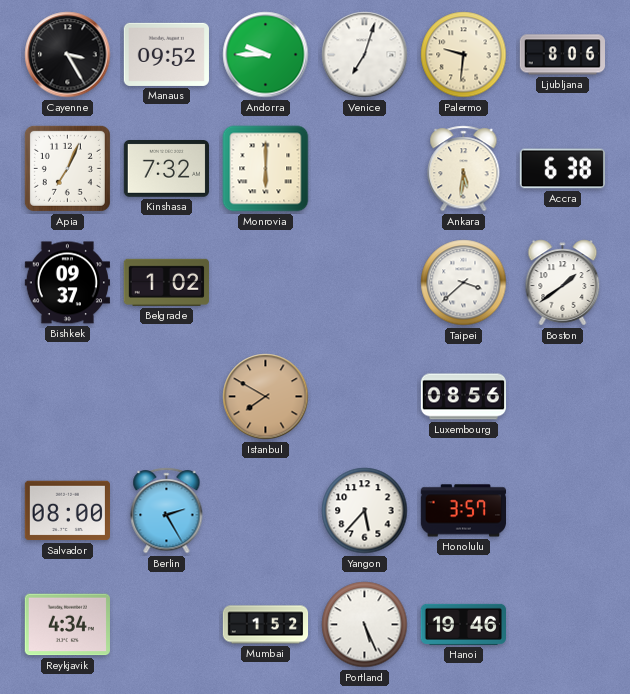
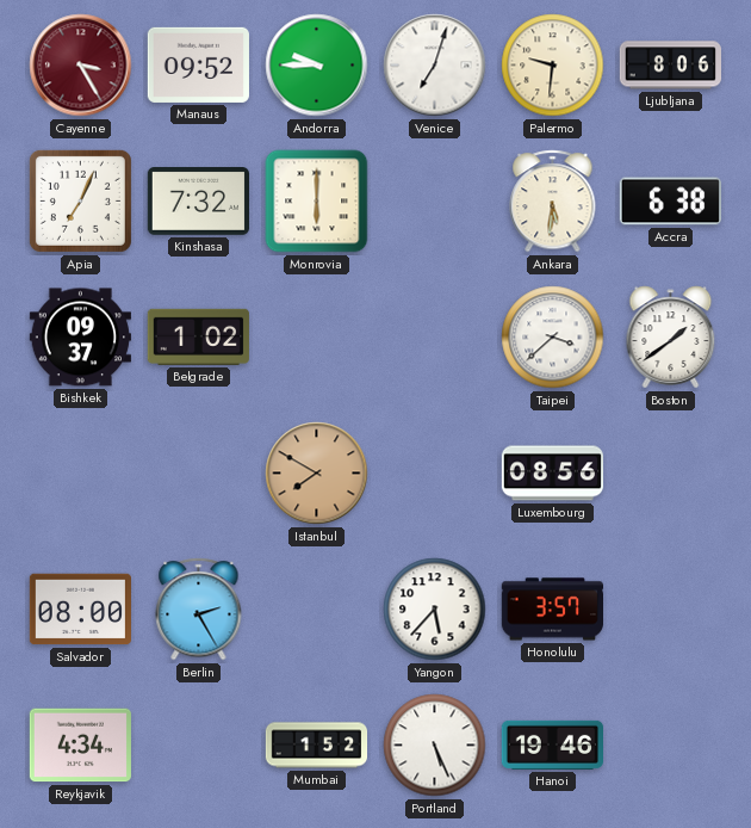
Cayenne dial: black -> burgundy
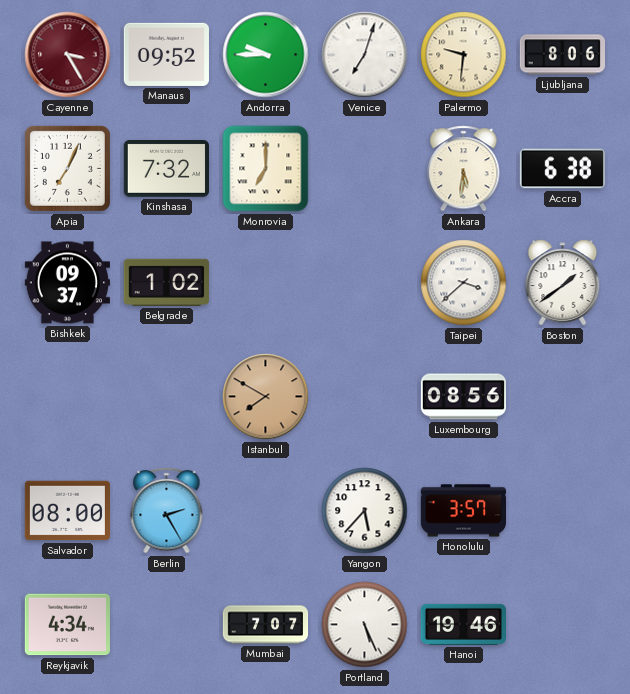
Monrovia: 6:00 -> 7:00
Mumbai: 1:52 -> 7:07
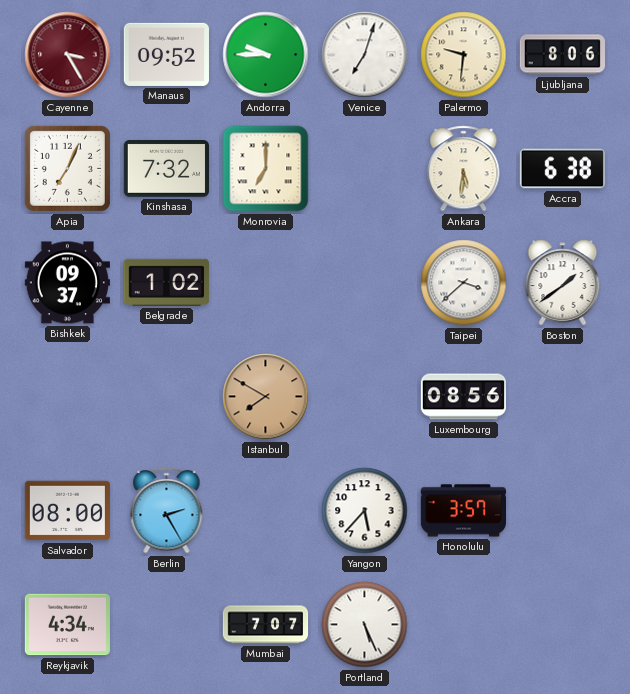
Hanoi: 19:46 -> none
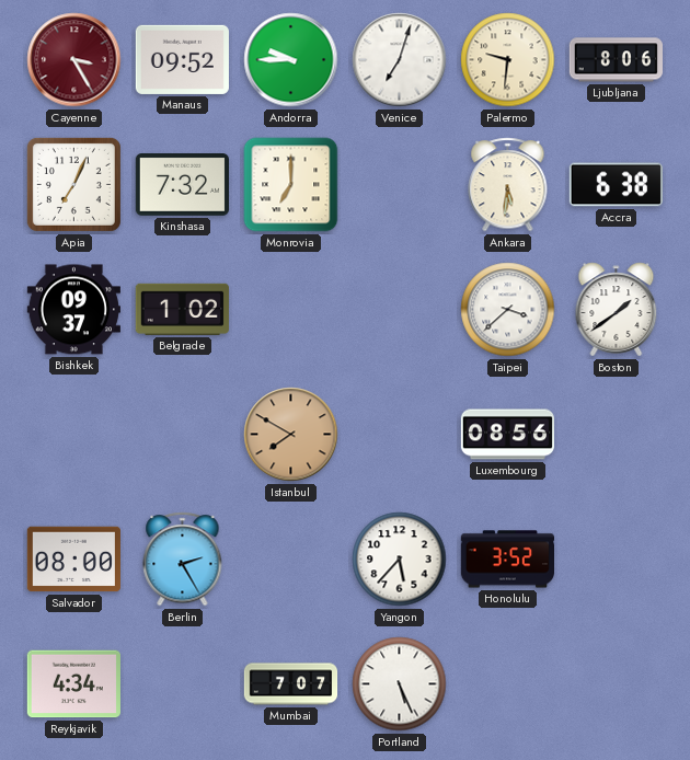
Honolulu: 3:57 -> 3:52
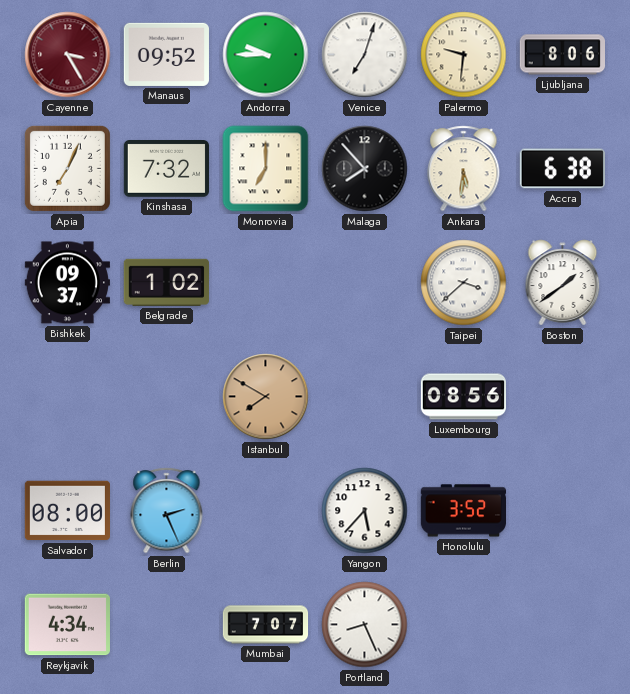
Malaga: none -> 7:53
Berlin: 2:25 -> 2:26
Portland: 5:26 -> 8:26
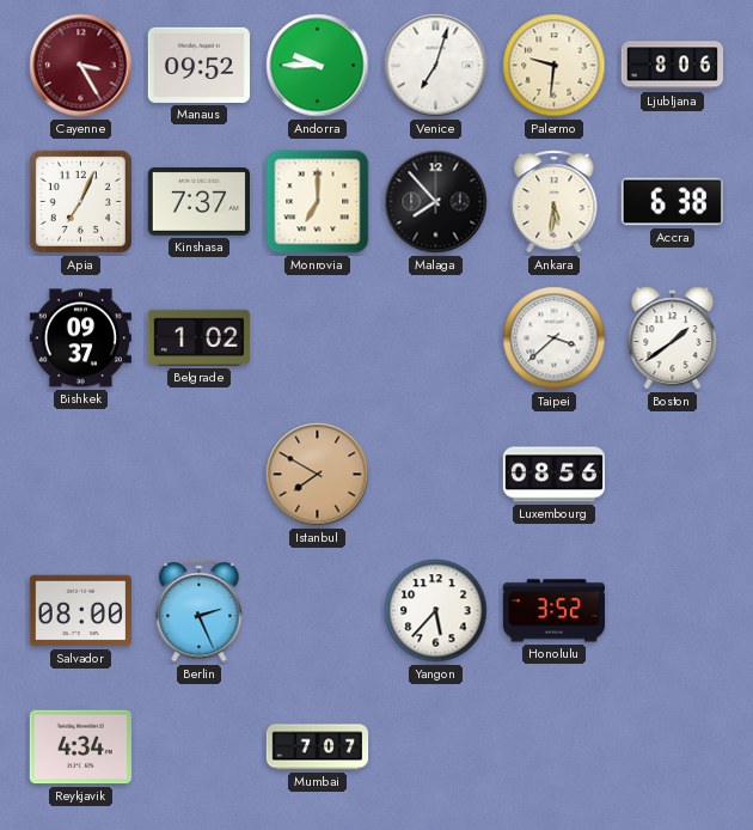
Kinshasa: 7:32 -> 7:37
Portland: 8:26 -> none
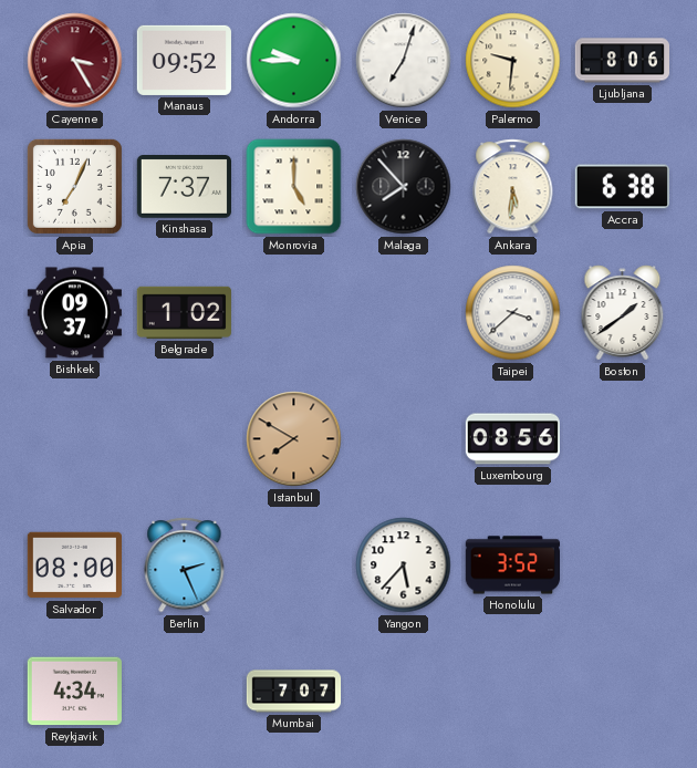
Monrovia: 7:00 -> 5:00
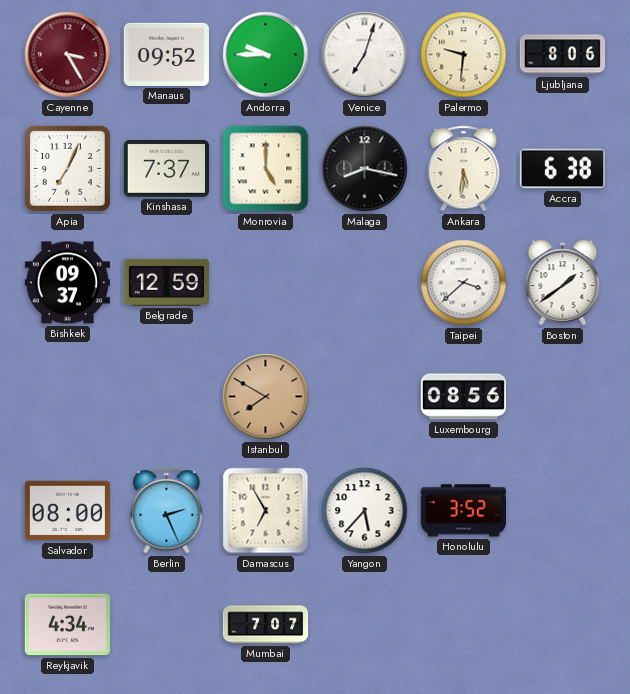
Malaga: 7:53 -> 8:17
Belgrade: 1:02 -> 12:59
Damascus: none -> 6:55
